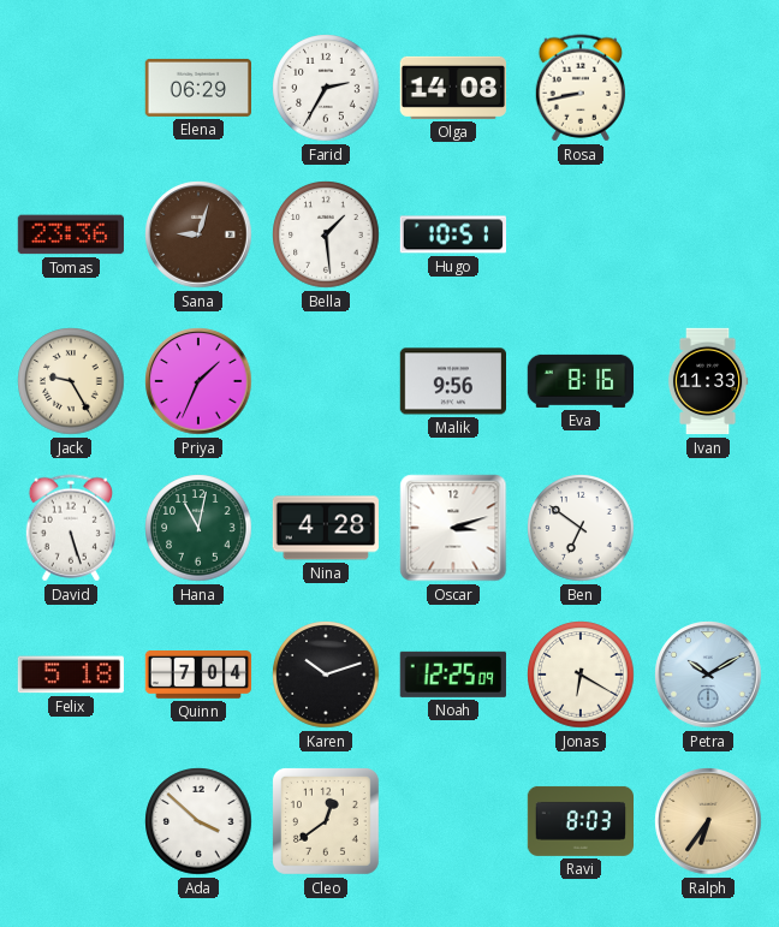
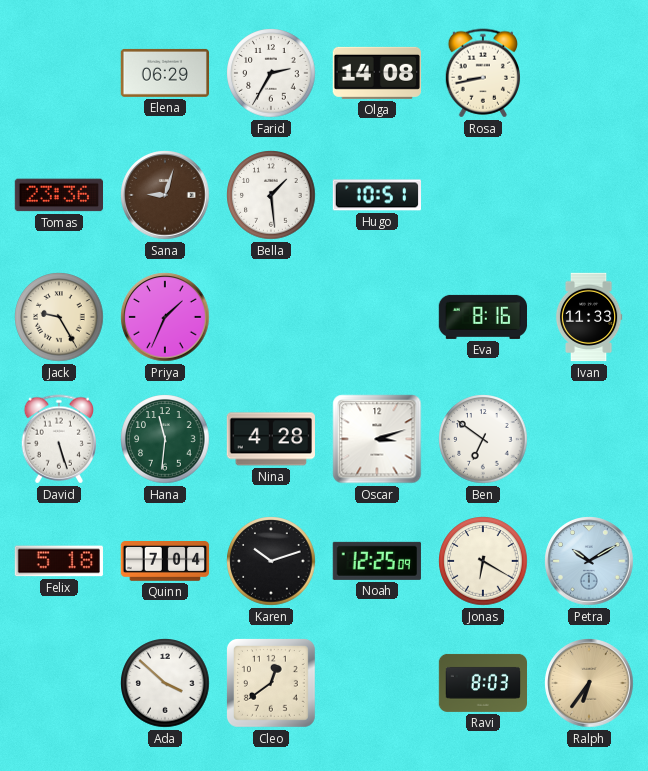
Malik: 9:56 -> none
Hana: 11:02 -> 11:31
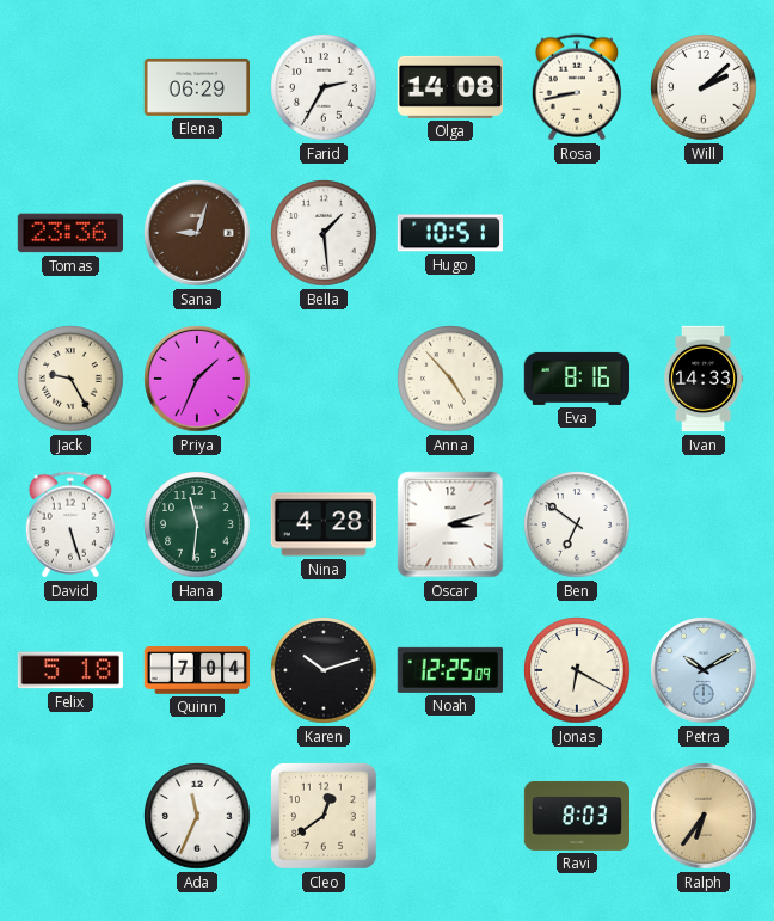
Will: none -> 2:08
Anna: none -> 4:53
Ivan: 11:33 -> 14:33
Ada: 3:52 -> 11:34
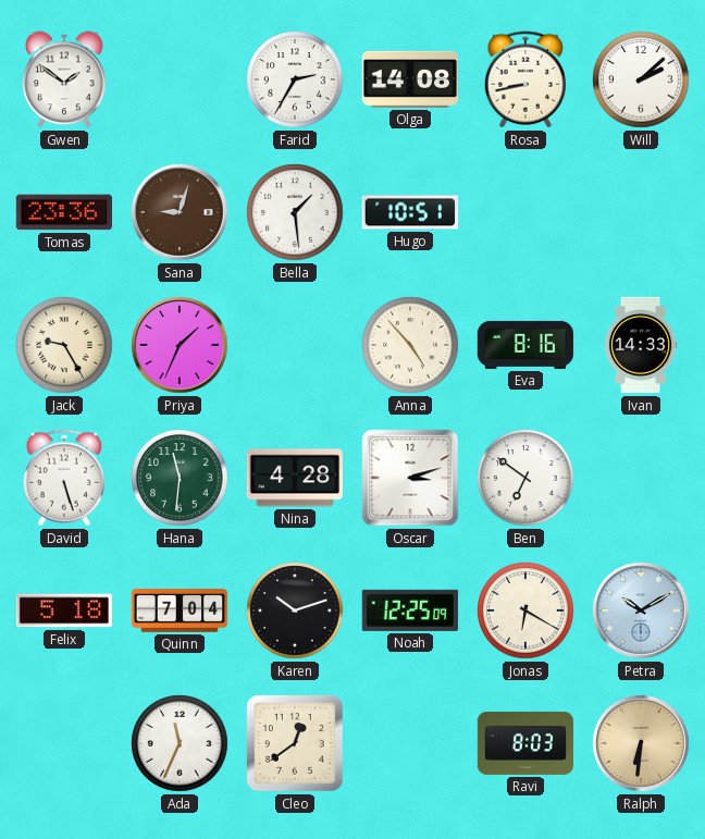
Gwen: none -> 1:51
Elena: 06:29 -> none
Ralph: 6:36 -> 6:31
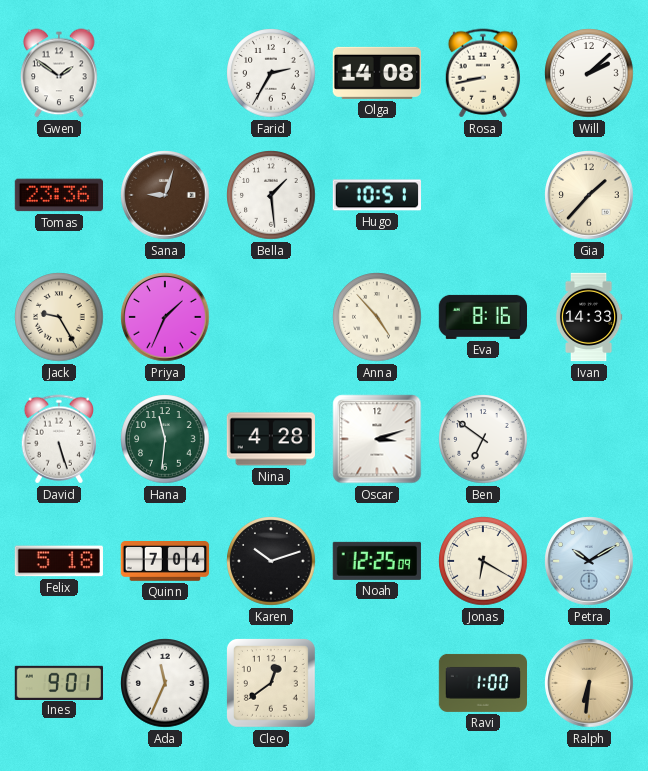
Gia: none -> 1:37
Ines: none -> 9:01
Ravi: 8:03 -> 1:00
